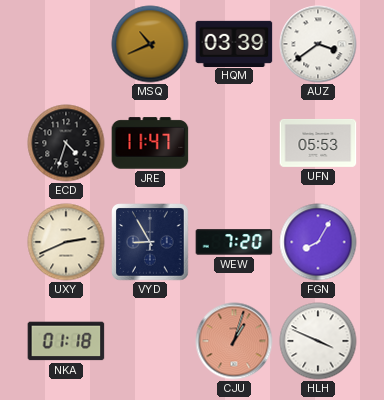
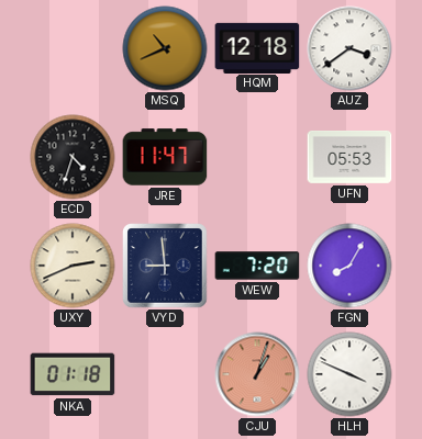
HQM: 03:39 -> 12:18
VYD: 8:55 -> 8:59
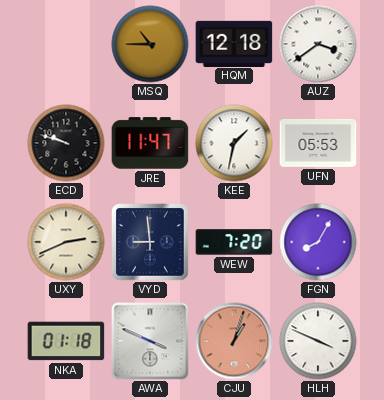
MSQ: 10:41 -> 10:45
ECD: 4:33 -> 9:48
KEE: none -> 1:32
AWA: none -> 3:49
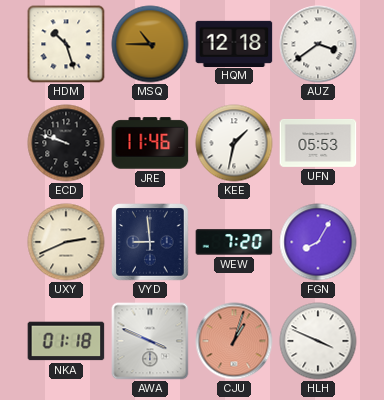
HDM: none -> 10:27
JRE: 11:47 -> 11:46
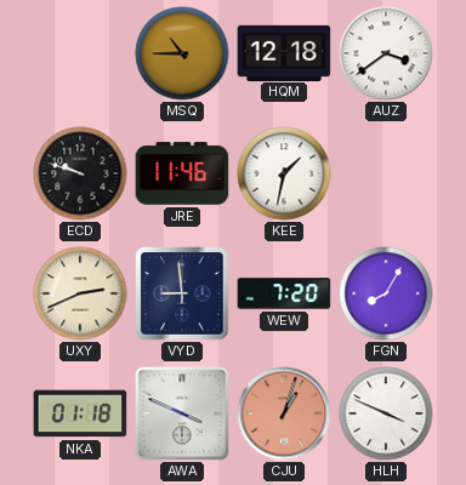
HDM: 10:27 -> none
UFN: 05:53 -> none
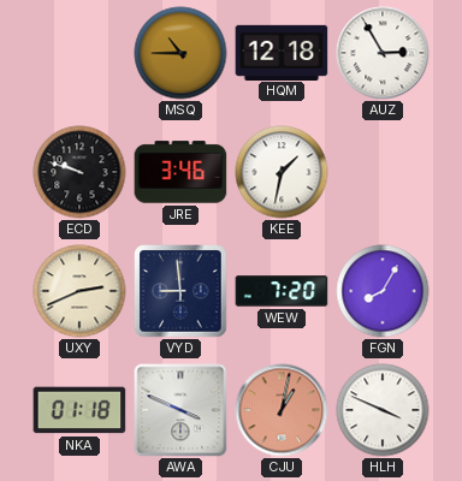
AUZ: 3:39 -> 2:55
JRE: 11:46 -> 3:46
CJU: 1:03 -> 1:02
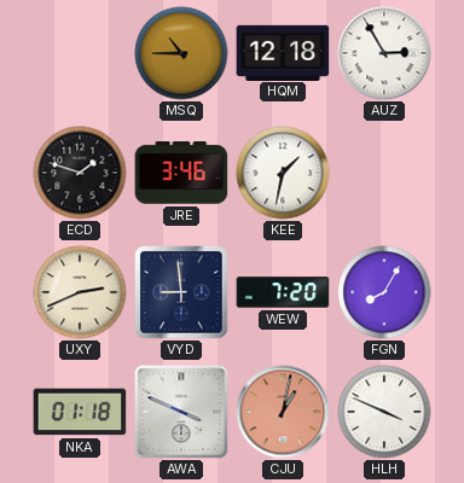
ECD: 9:48 -> 1:48
